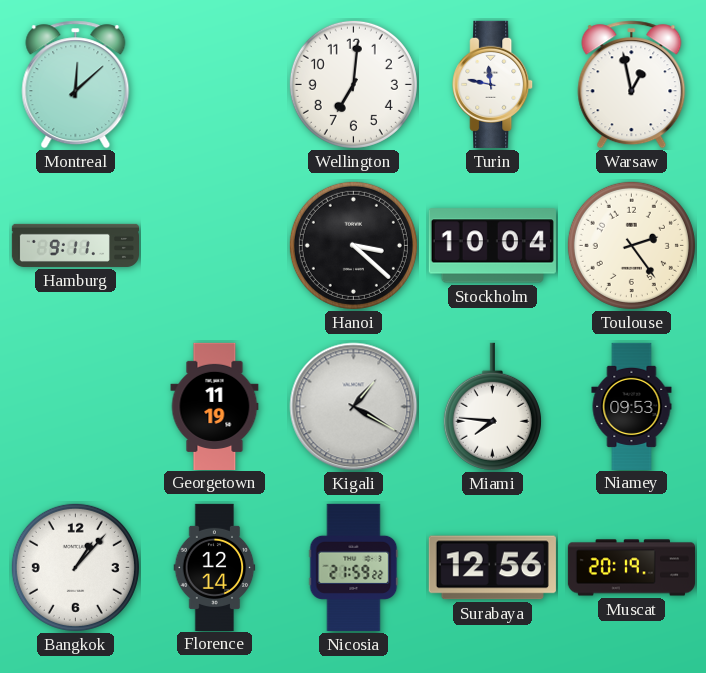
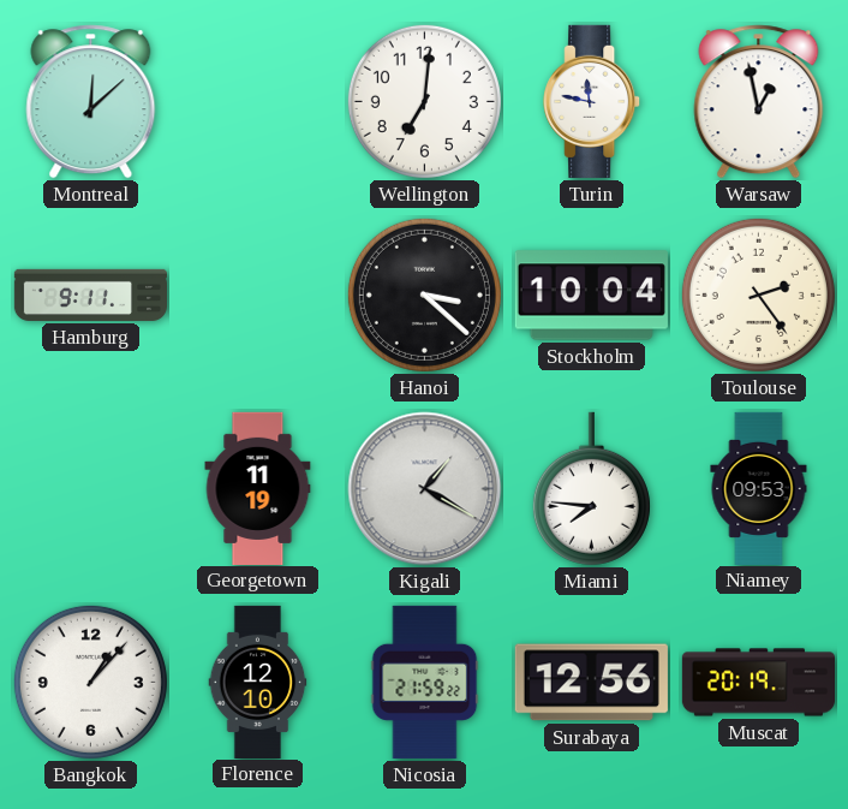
Florence: 12:14 -> 12:10
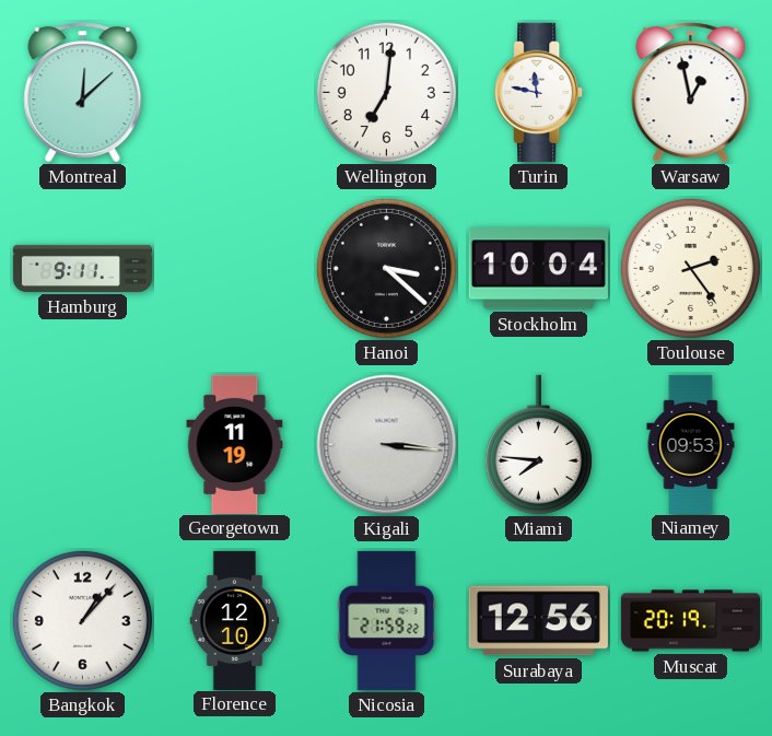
Kigali: 1:20 -> 3:16
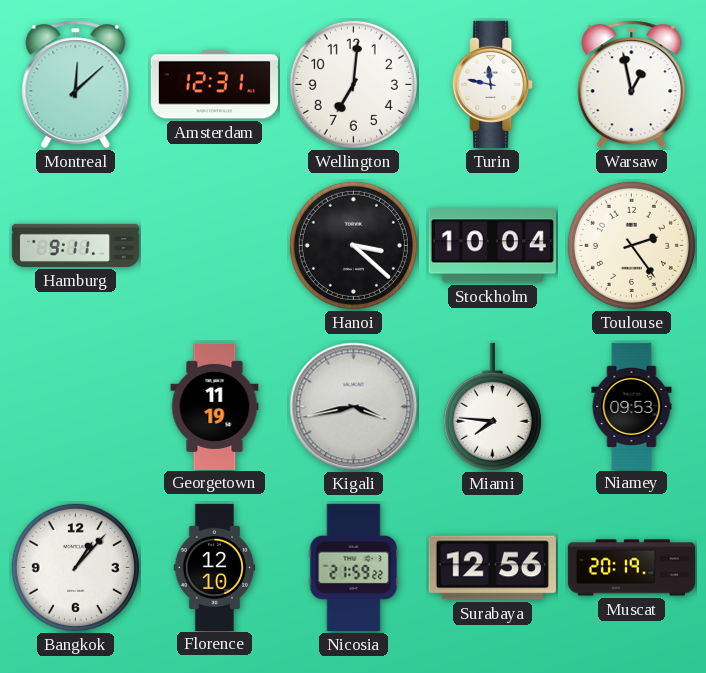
Amsterdam: none -> 12:31
Kigali: 3:16 -> 3:43
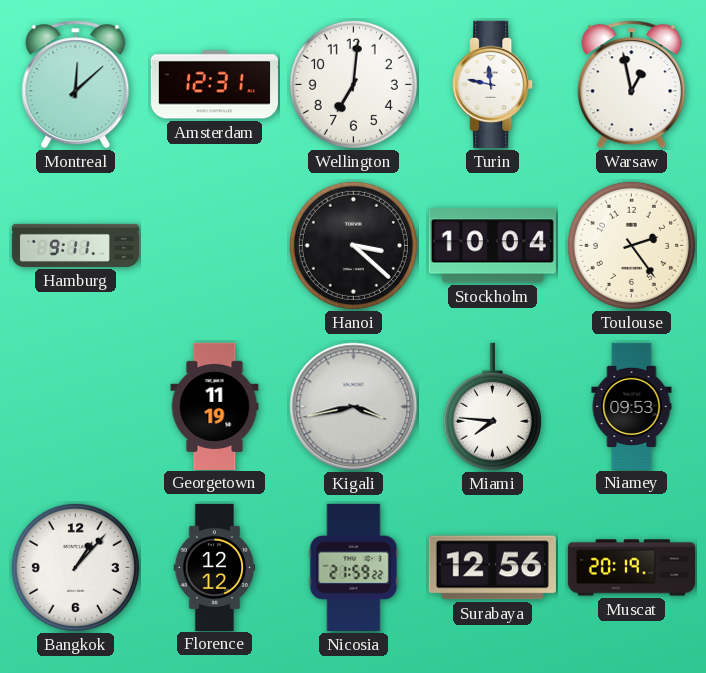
Florence: 12:10 -> 12:12
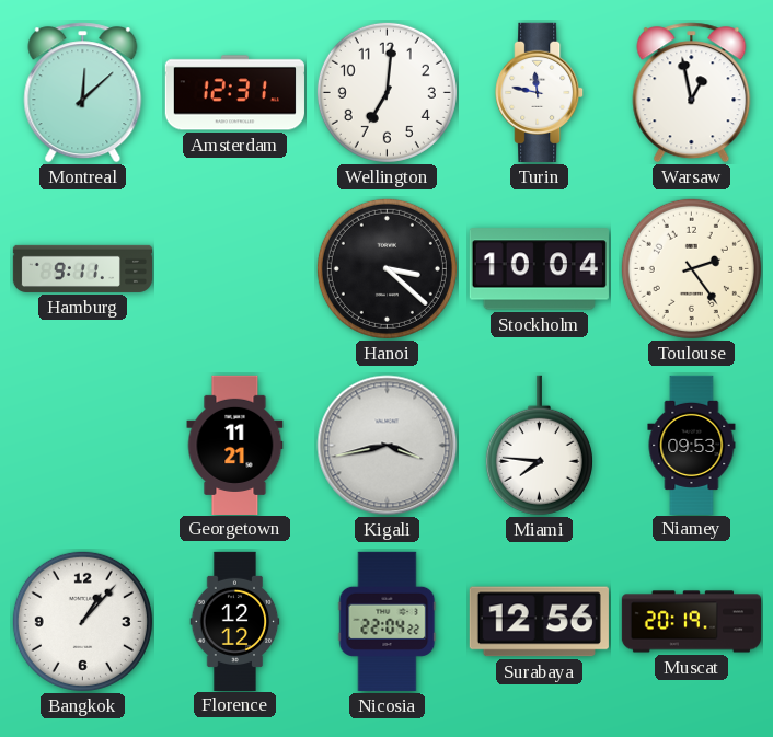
Georgetown: 11:19 -> 11:21
Nicosia: 21:59 -> 22:04
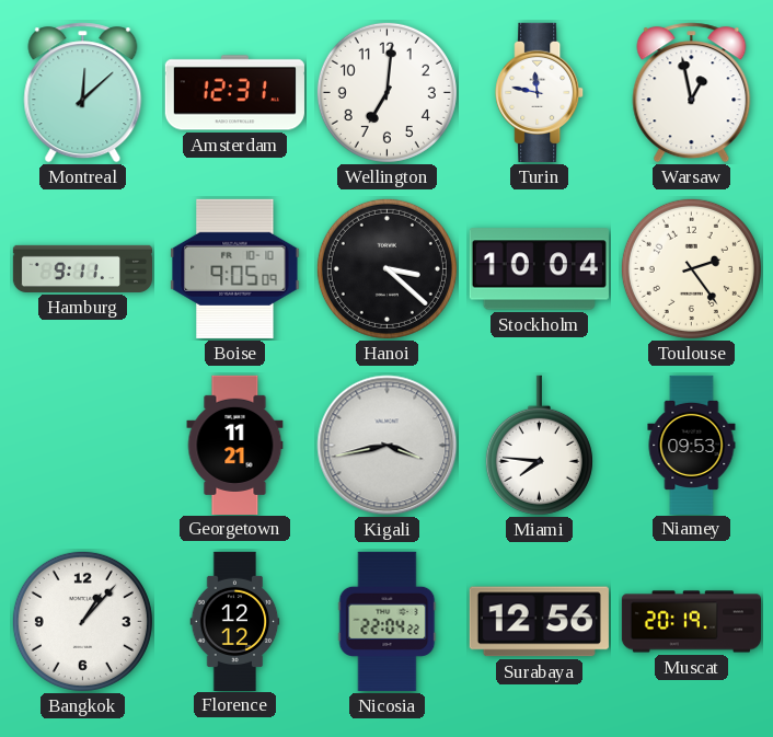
Boise: none -> 9:05
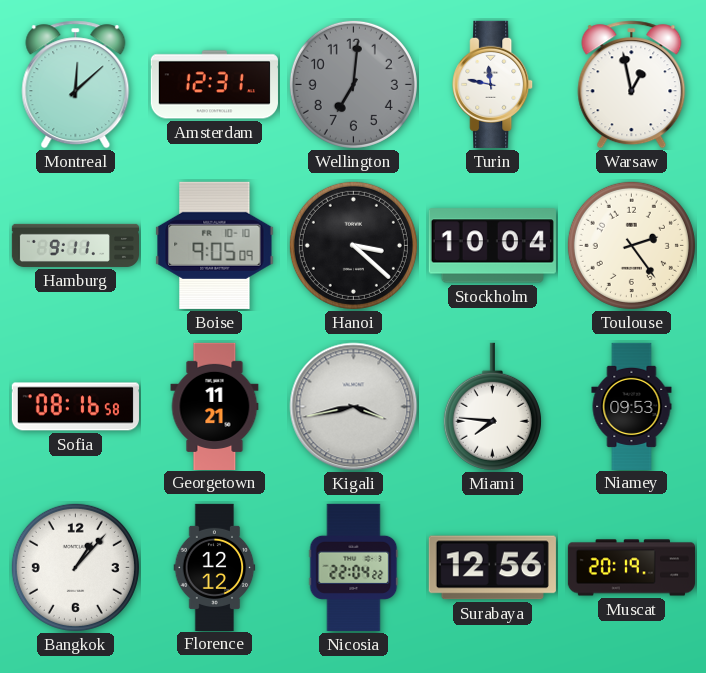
Wellington dial: white -> grey
Sofia: none -> 08:16
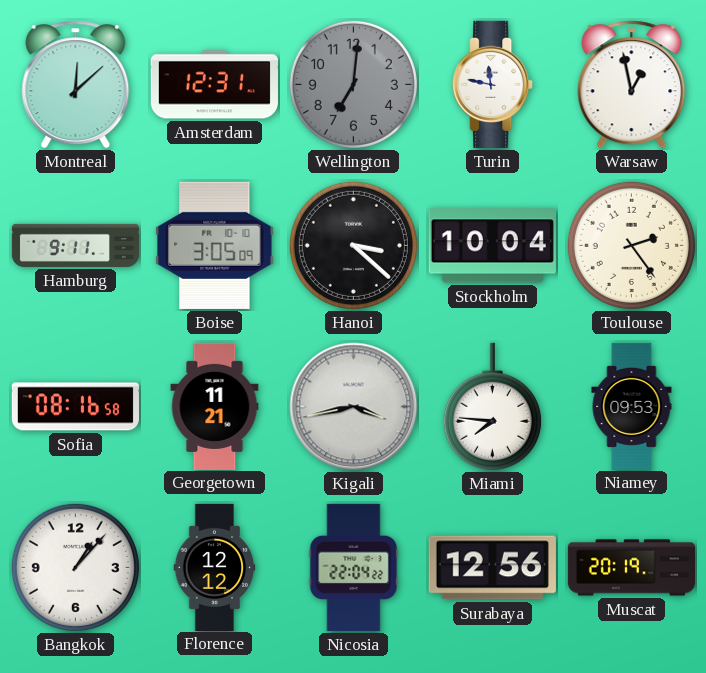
Boise: 9:05 -> 3:05
